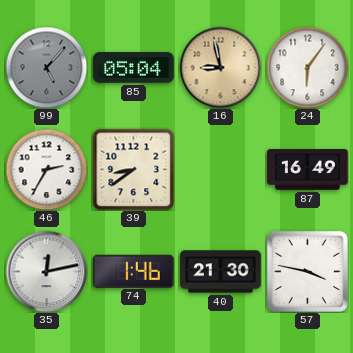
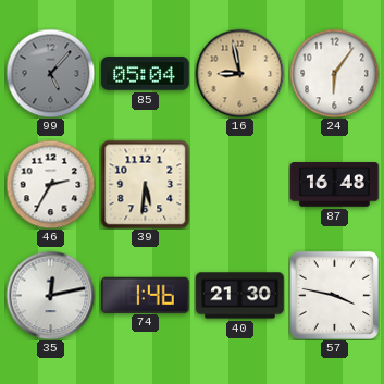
39: 8:39 -> 5:31
87: 16:49 -> 16:48
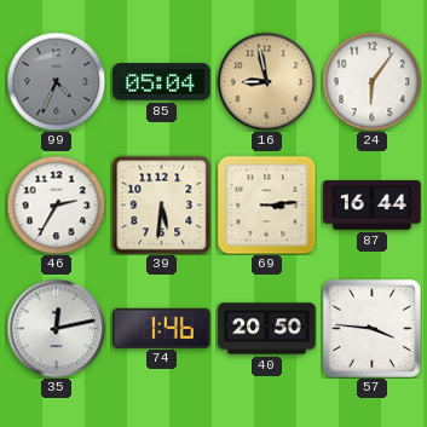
99: 5:07 -> 4:34
69: none -> 3:14
87: 16:48 -> 16:44
40: 21:30 -> 20:50
57: 3:47 -> 3:46
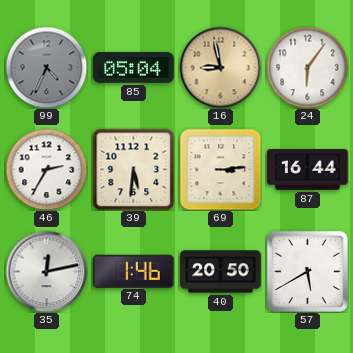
57: 3:46 -> 5:40
